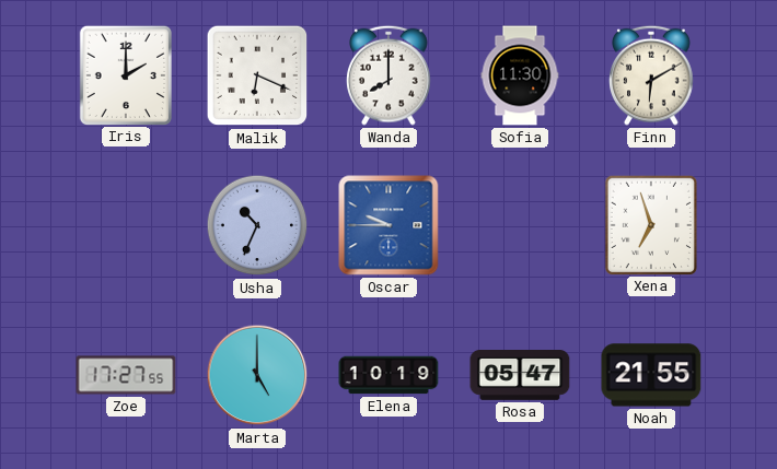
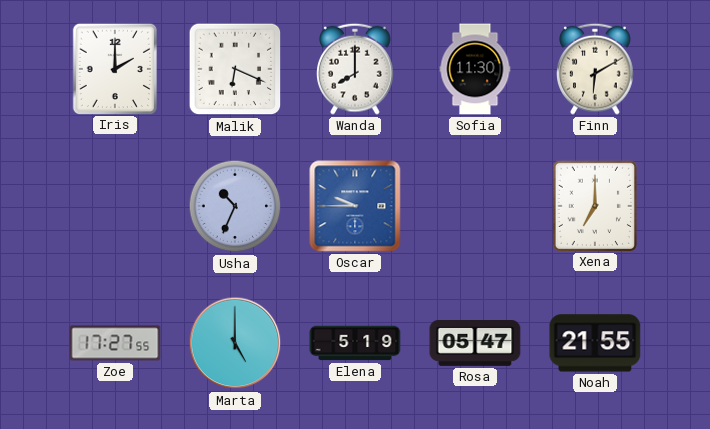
Xena: 6:57 -> 7:00
Elena: 10:19 -> 5:19
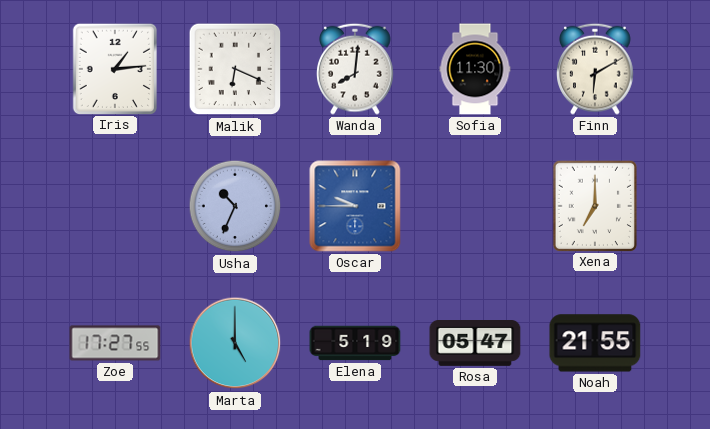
Iris: 2:00 -> 1:14
Wanda: 8:00 -> 8:01
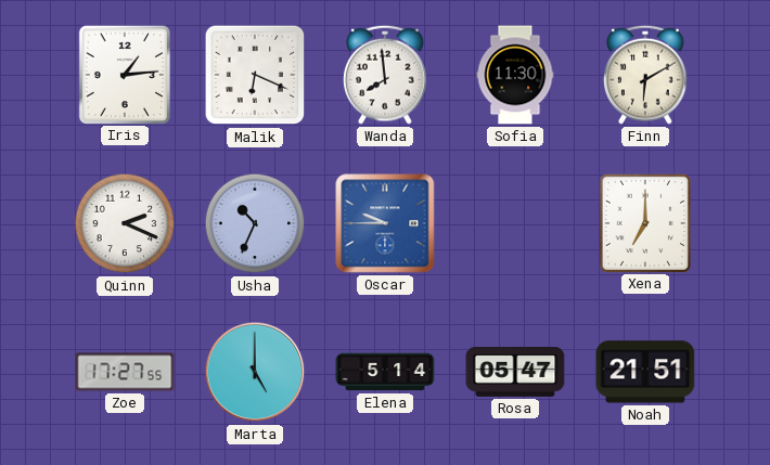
Wanda: 8:01 -> 7:59
Quinn: none -> 2:19
Elena: 5:19 -> 5:14
Noah: 21:55 -> 21:51
